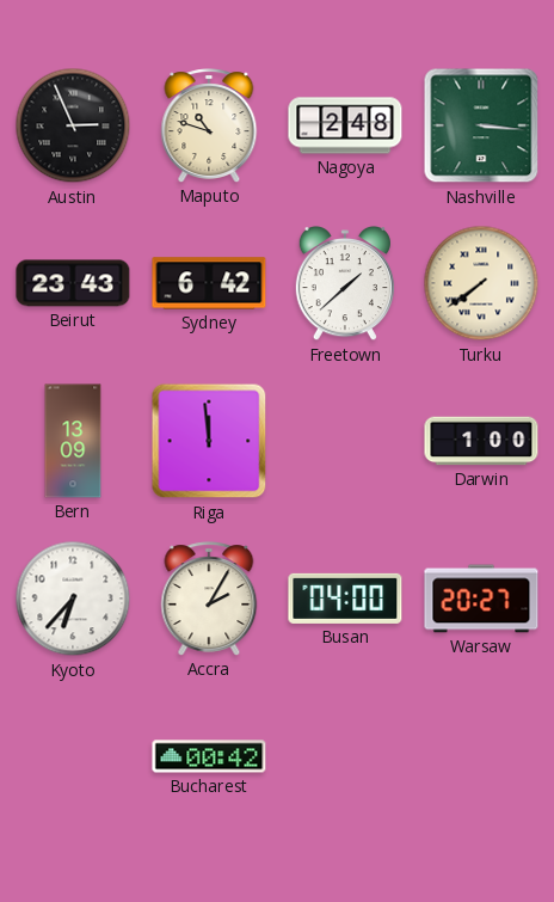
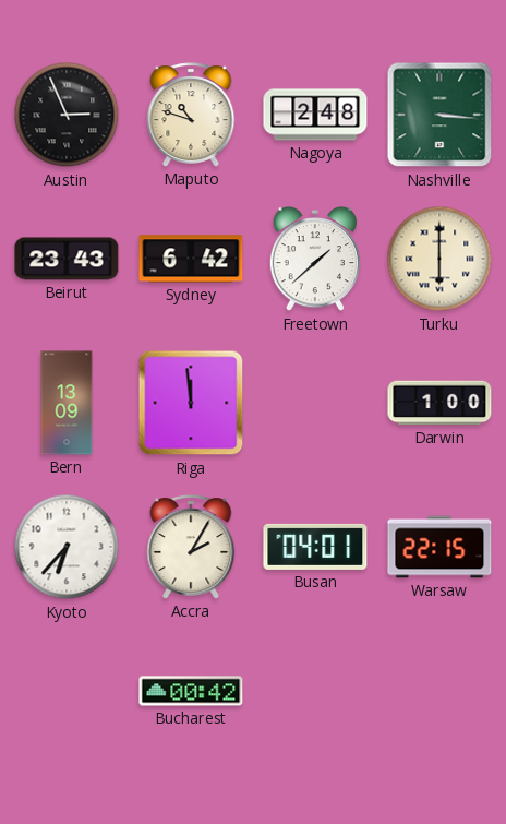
Turku: 7:39 -> 6:00
Busan: 04:00 -> 04:01
Warsaw: 20:27 -> 22:15
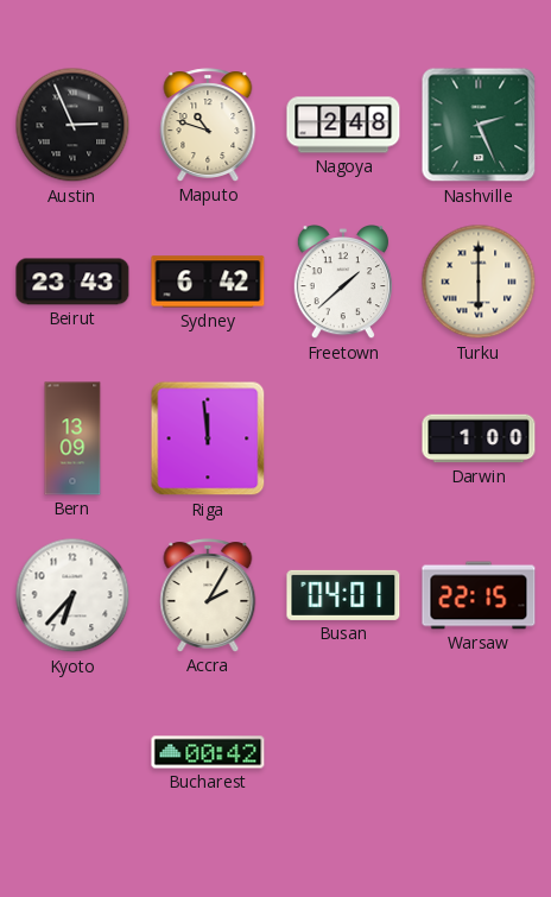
Nashville: 3:16 -> 2:26
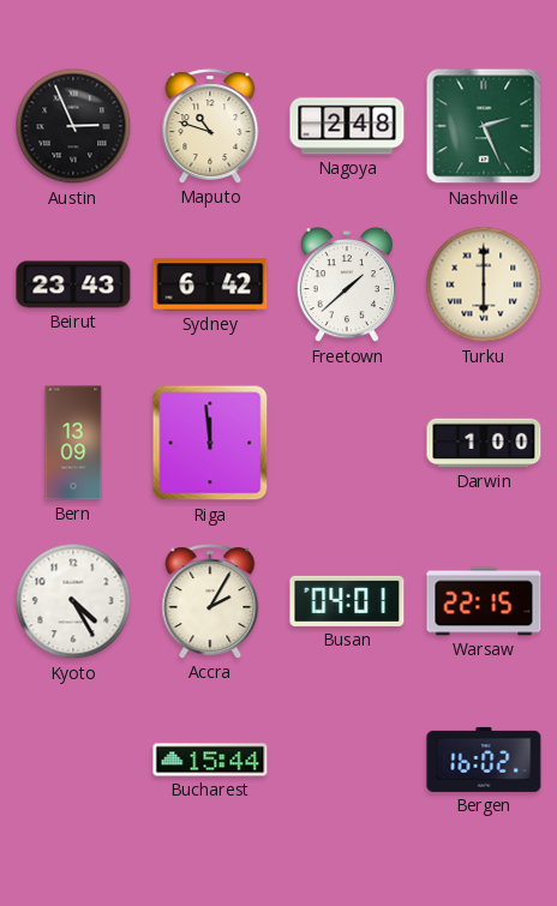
Kyoto: 6:37 -> 4:25
Bucharest: 00:42 -> 15:44
Bergen: none -> 16:02
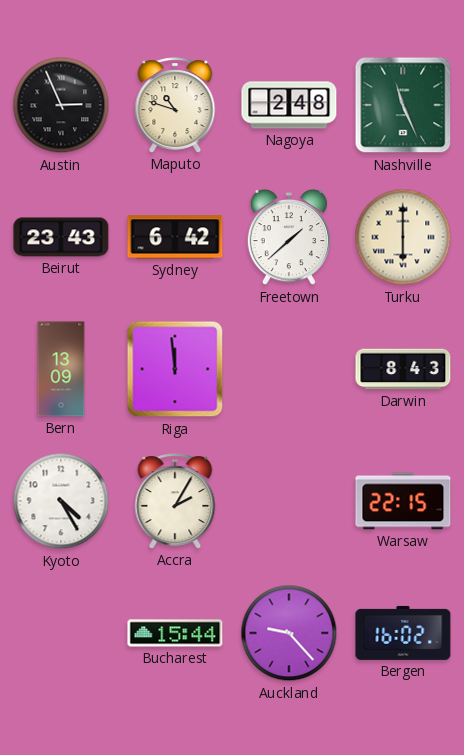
Nashville: 2:26 -> 11:26
Darwin: 1:00 -> 8:43
Busan: 04:01 -> none
Auckland: none -> 9:23
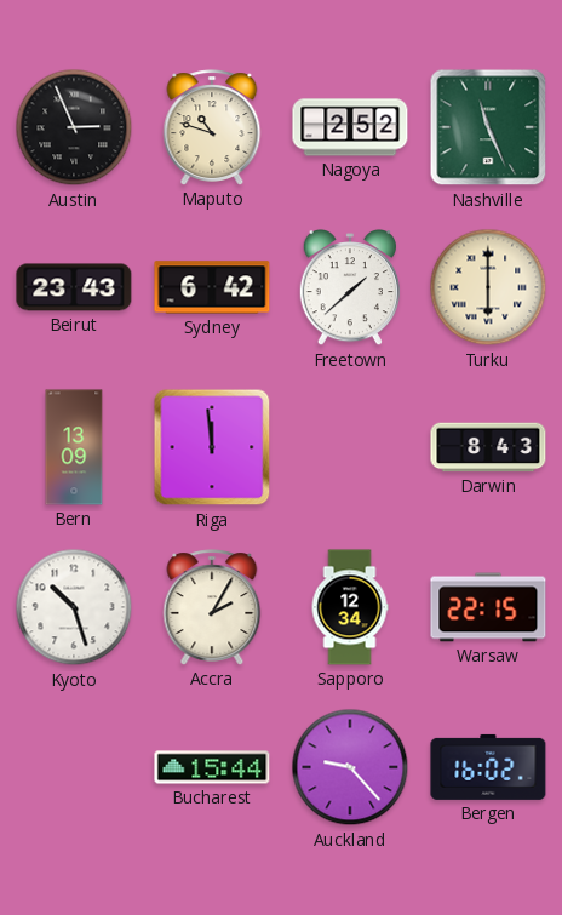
Nagoya: 2:48 -> 2:52
Kyoto: 4:25 -> 10:27
Sapporo: none -> 12:34
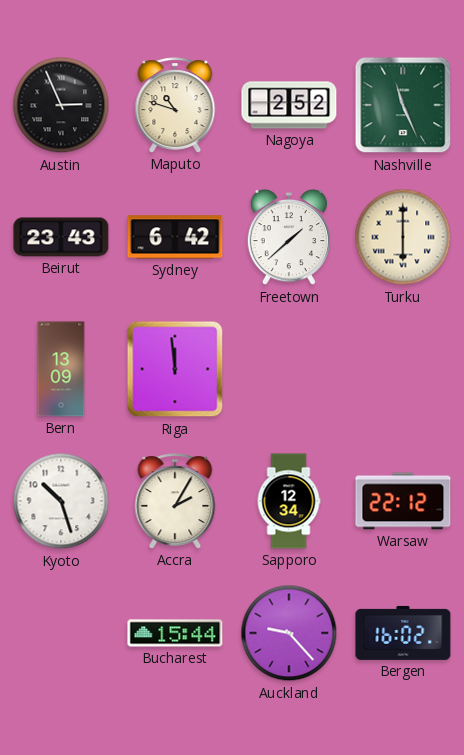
Darwin: 8:43 -> none
Warsaw: 22:15 -> 22:12
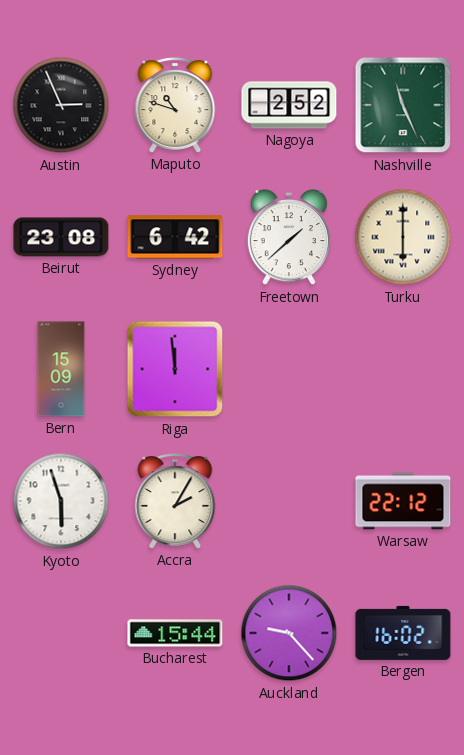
Beirut: 23:43 -> 23:08
Bern: 13:09 -> 15:09
Kyoto: 10:27 -> 5:57
Sapporo: 12:34 -> none
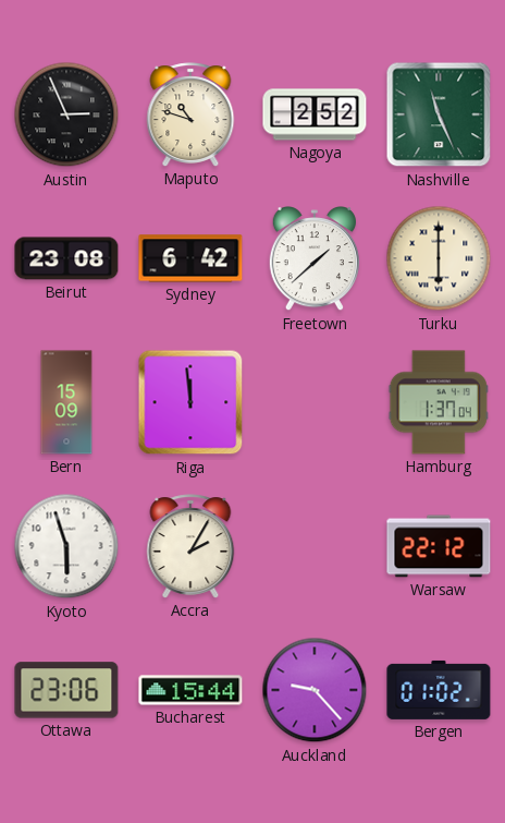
Hamburg: none -> 1:37
Ottawa: none -> 23:06
Bergen: 16:02 -> 01:02
